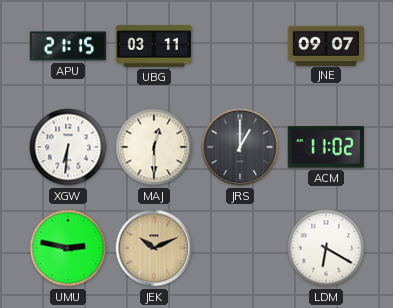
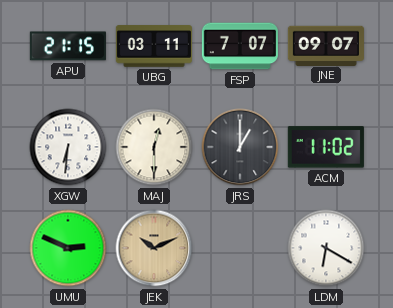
FSP: none -> 7:07
UMU: 2:47 -> 2:49
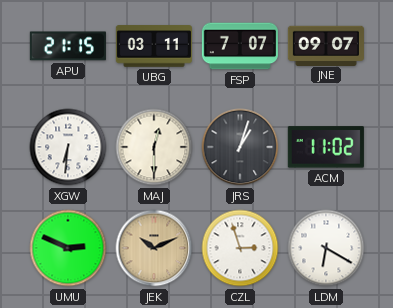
JRS: 1:00 -> 1:03
CZL: none -> 2:57
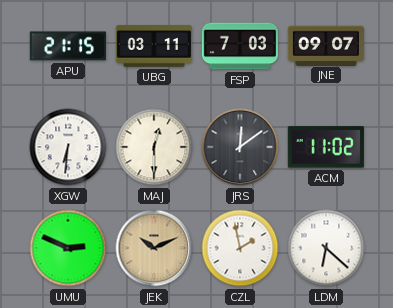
FSP: 7:07 -> 7:03
JRS: 1:03 -> 12:09
CZL: 2:57 -> 1:58
LDM: 6:20 -> 6:22
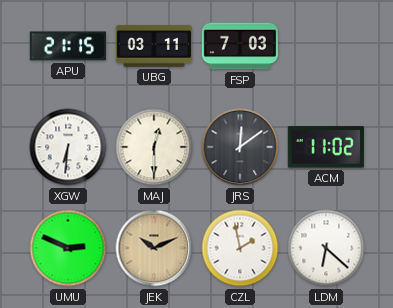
JNE: 09:07 -> none
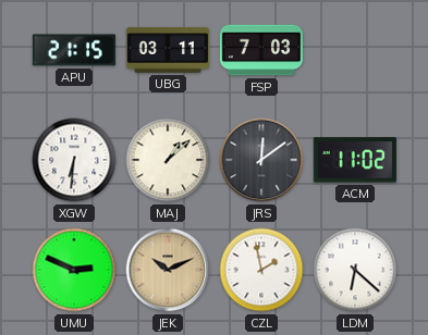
MAJ: 12:30 -> 1:08
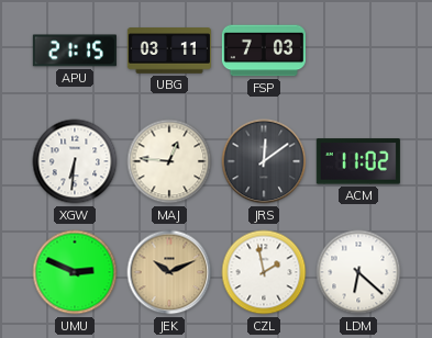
MAJ: 1:08 -> 12:46
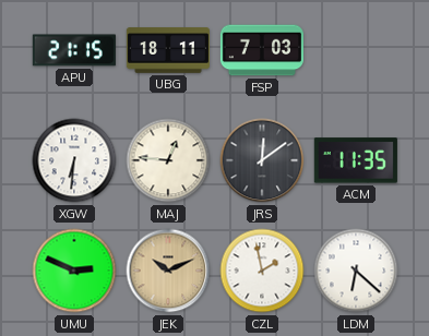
UBG: 03:11 -> 18:11
ACM: 11:02 -> 11:35
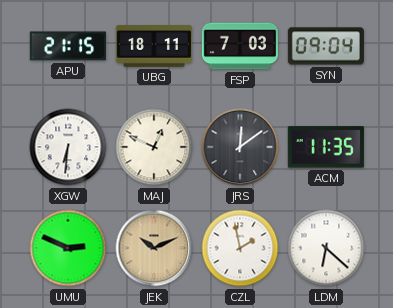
SYN: none -> 09:04
MAJ: 12:46 -> 12:49
